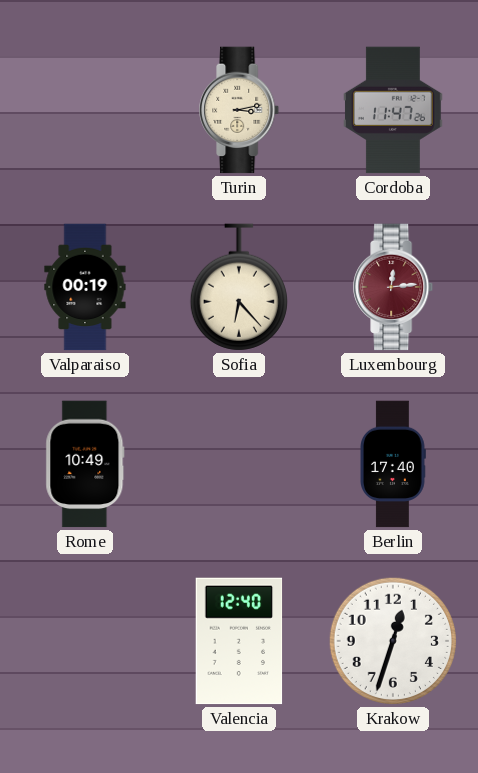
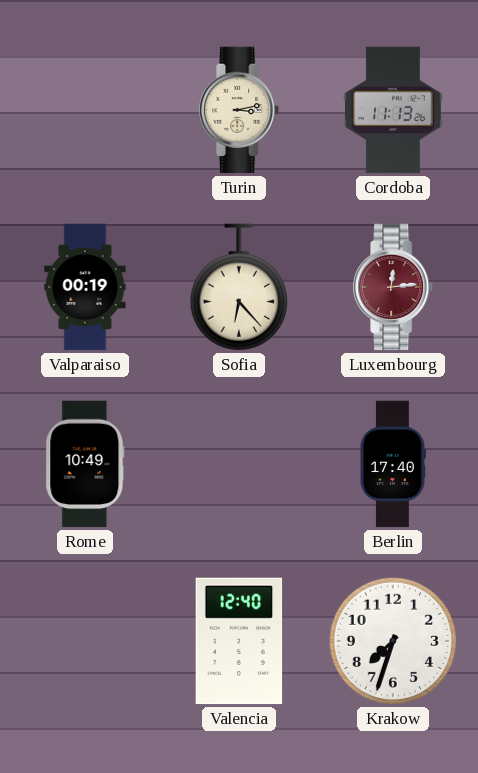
Cordoba: 11:47 -> 11:13
Krakow: 12:33 -> 7:33
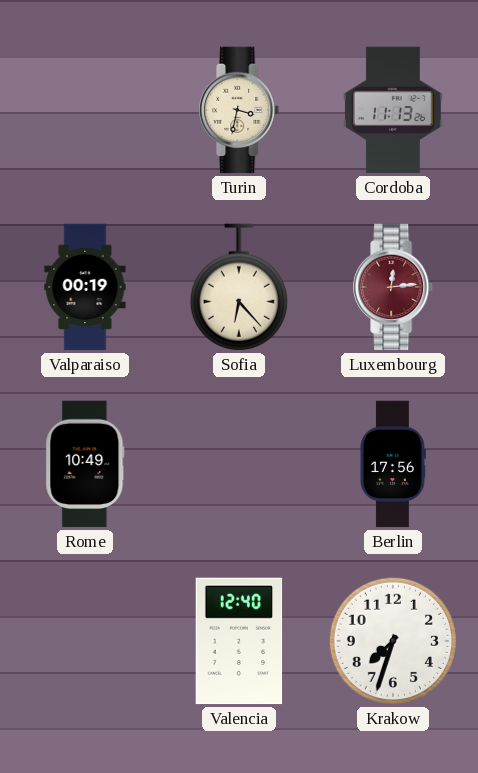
Turin: 3:13 -> 3:32
Berlin: 17:40 -> 17:56
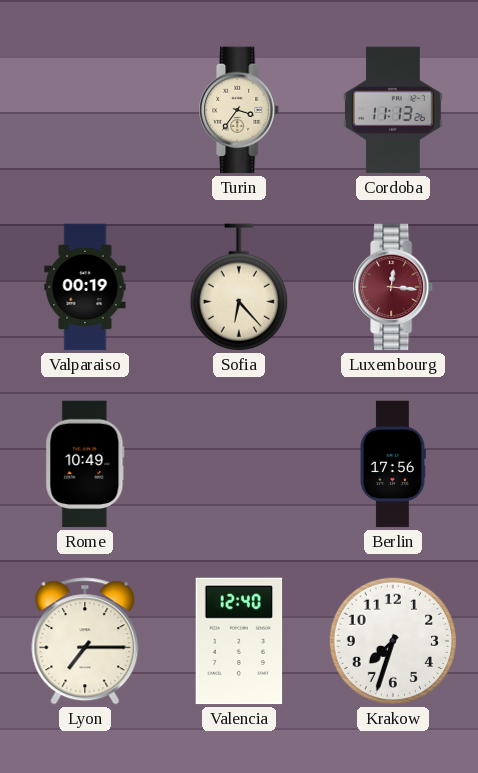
Turin: 3:32 -> 3:36
Luxembourg: 12:14 -> 12:16
Lyon: none -> 7:15
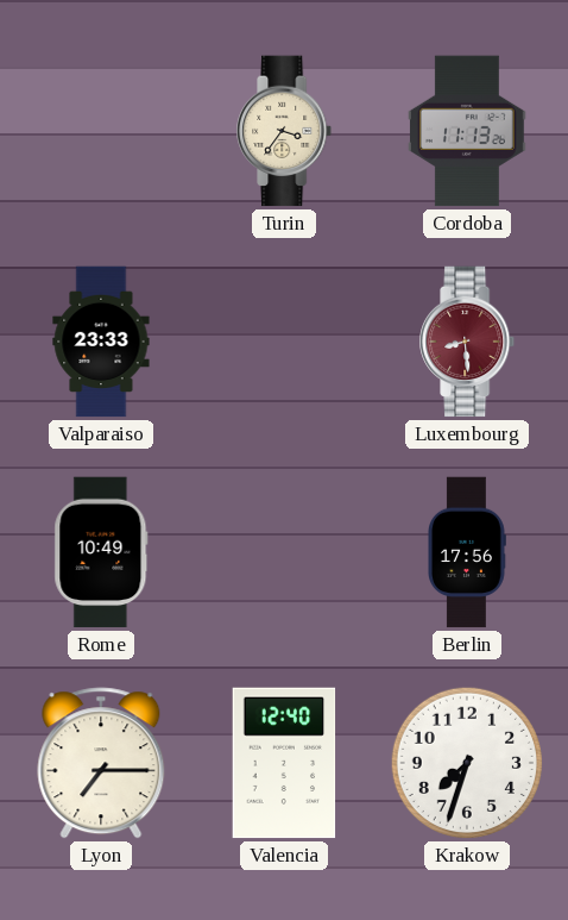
Valparaiso: 00:19 -> 23:33
Sofia: 6:23 -> none
Luxembourg: 12:16 -> 8:29
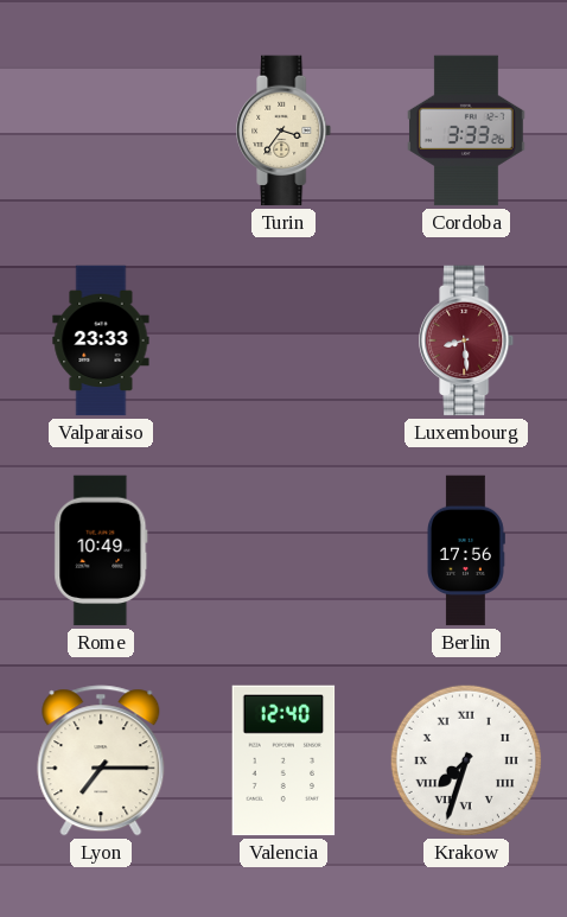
Cordoba: 11:13 -> 3:33
Krakow numerals: Arabic -> Roman
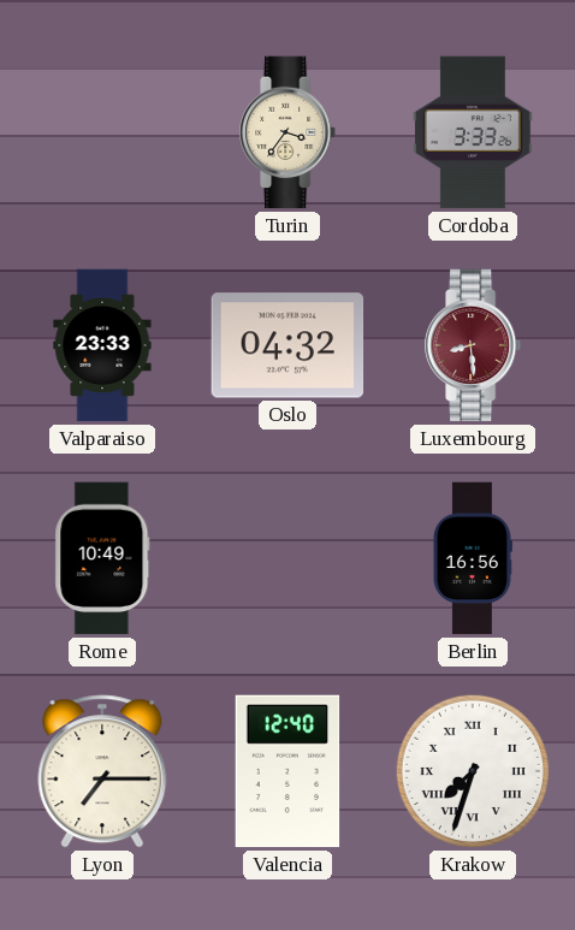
Oslo: none -> 04:32
Berlin: 17:56 -> 16:56
